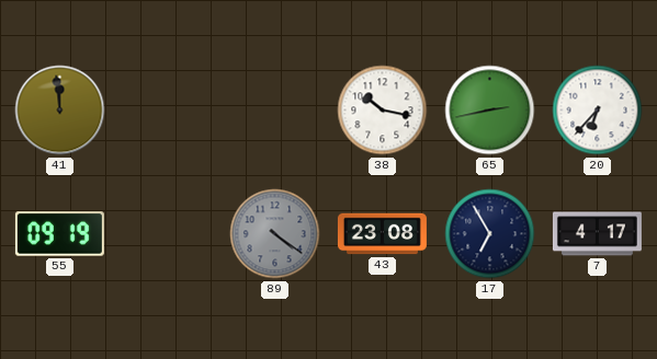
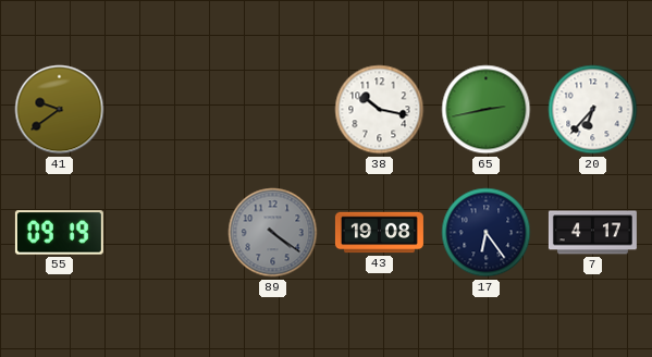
41: 11:59 -> 9:39
43: 23:08 -> 19:08
17: 6:55 -> 6:24
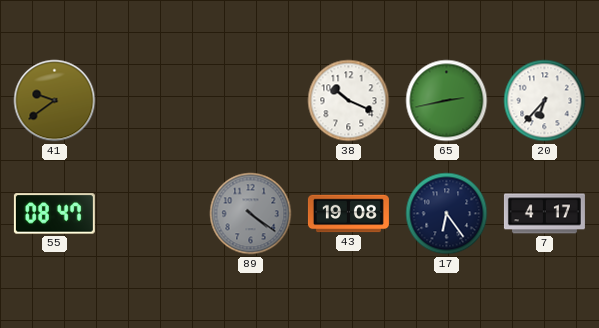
38: 10:17 -> 10:19
55: 09:19 -> 08:47
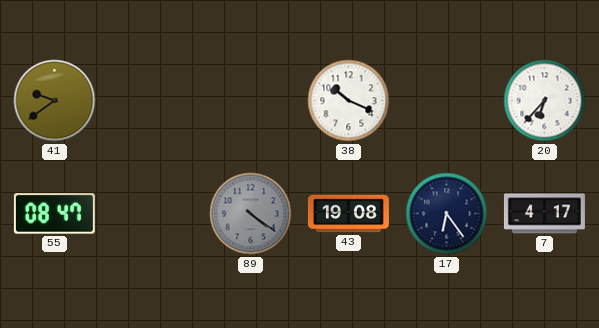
65: 2:43 -> none
